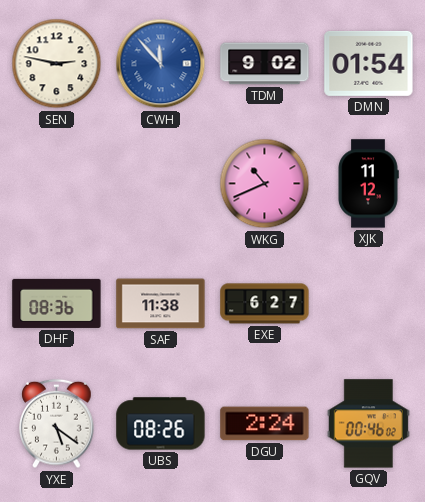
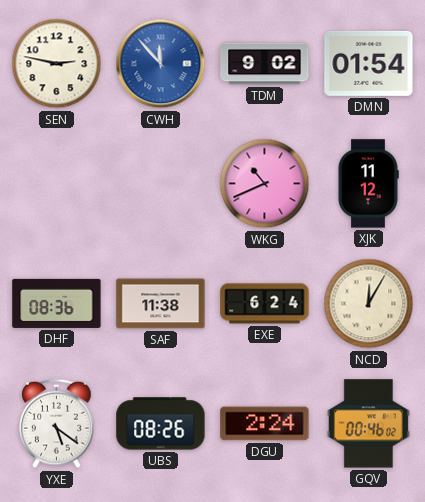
EXE: 6:27 -> 6:24
NCD: none -> 12:05
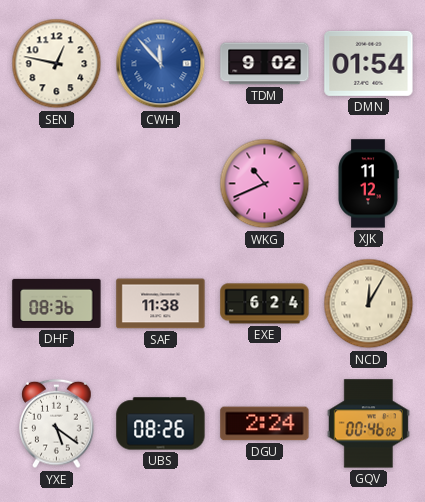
SEN: 2:47 -> 12:47
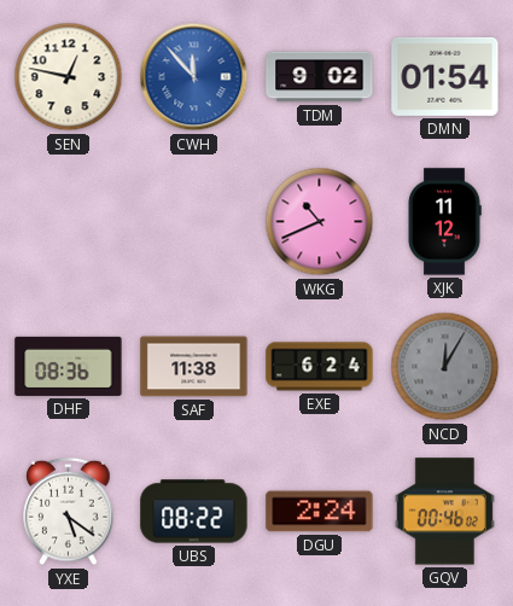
NCD dial: cream -> grey
UBS: 08:26 -> 08:22
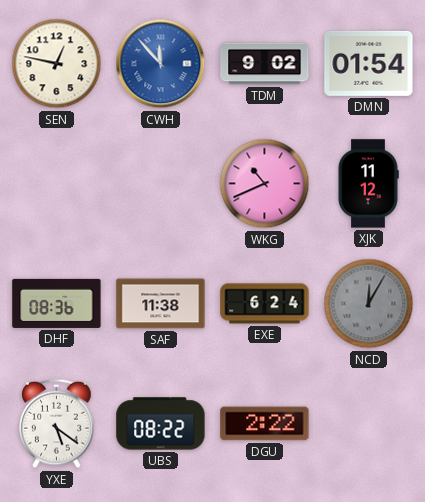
DGU: 2:24 -> 2:22
GQV: 00:46 -> none
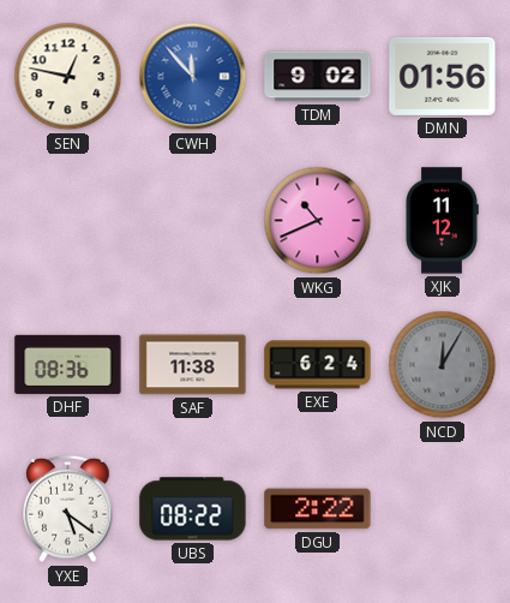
DMN: 01:54 -> 01:56
